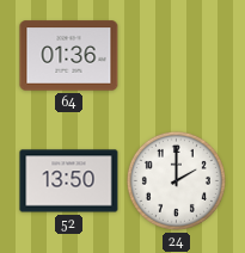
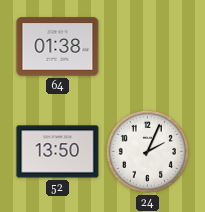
64: 01:36 -> 01:38
24: 2:00 -> 2:04
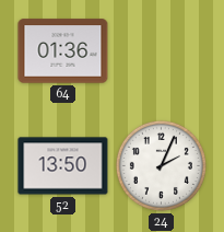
64: 01:38 -> 01:36
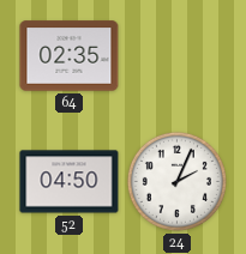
64: 01:36 -> 02:35
52: 13:50 -> 04:50
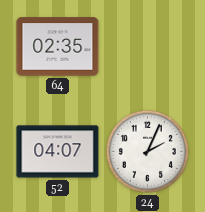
52: 04:50 -> 04:07
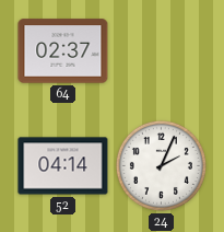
64: 02:35 -> 02:37
52: 04:07 -> 04:14
